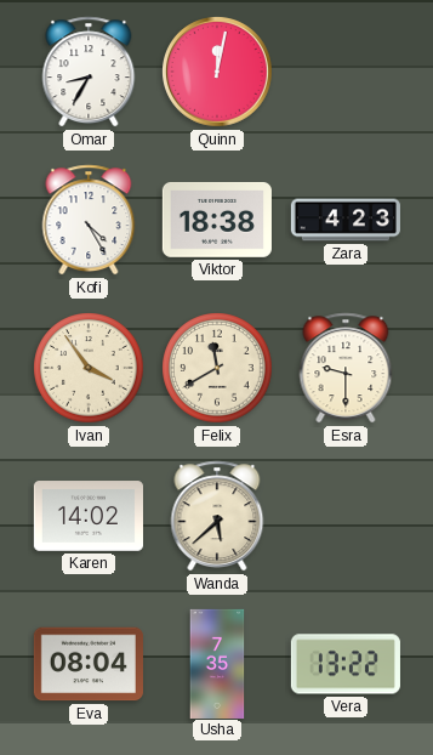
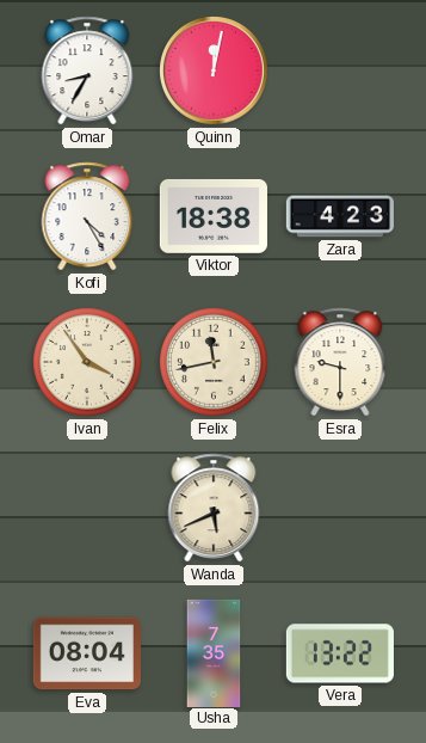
Felix: 11:40 -> 11:43
Karen: 14:02 -> none
Wanda: 5:38 -> 5:41
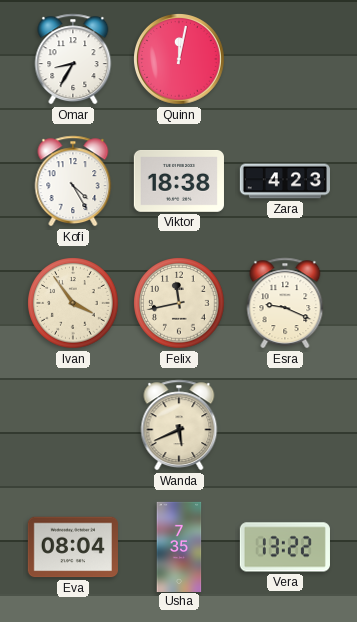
Esra: 9:30 -> 9:19
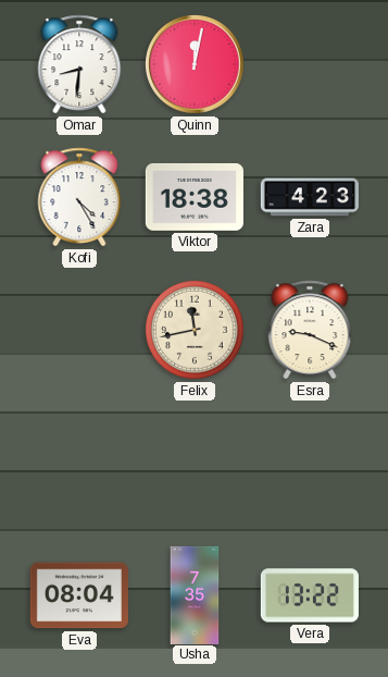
Omar: 8:35 -> 8:31
Ivan: 3:54 -> none
Wanda: 5:41 -> none
